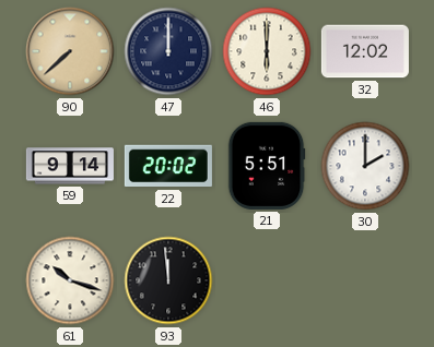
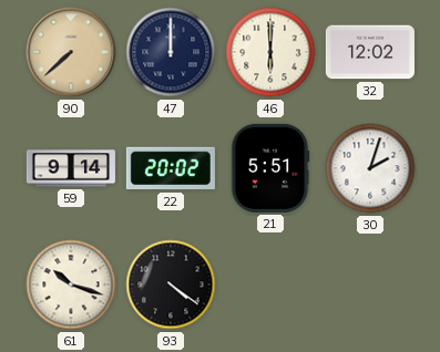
30: 2:00 -> 2:03
93: 11:59 -> 4:21
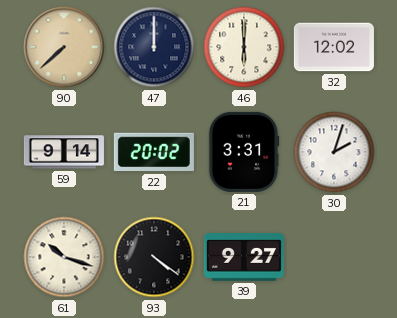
21: 5:51 -> 3:31
39: none -> 9:27
